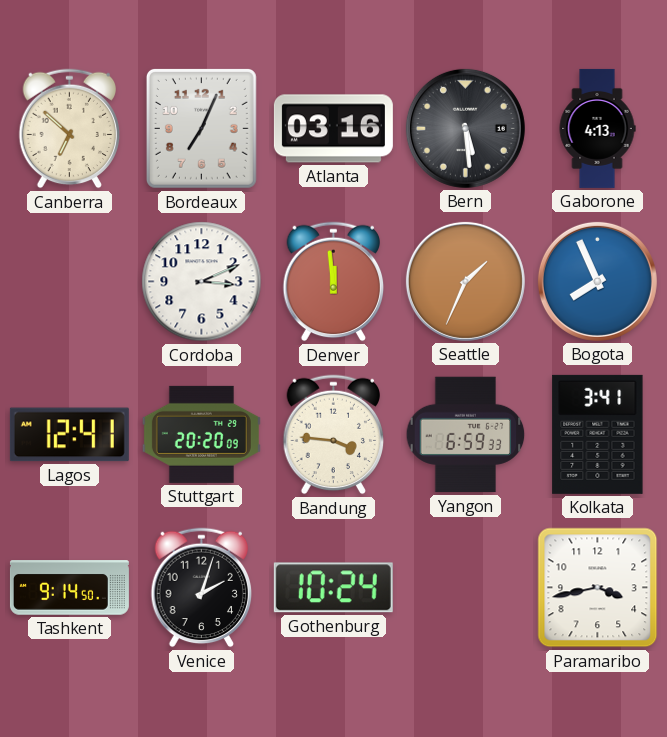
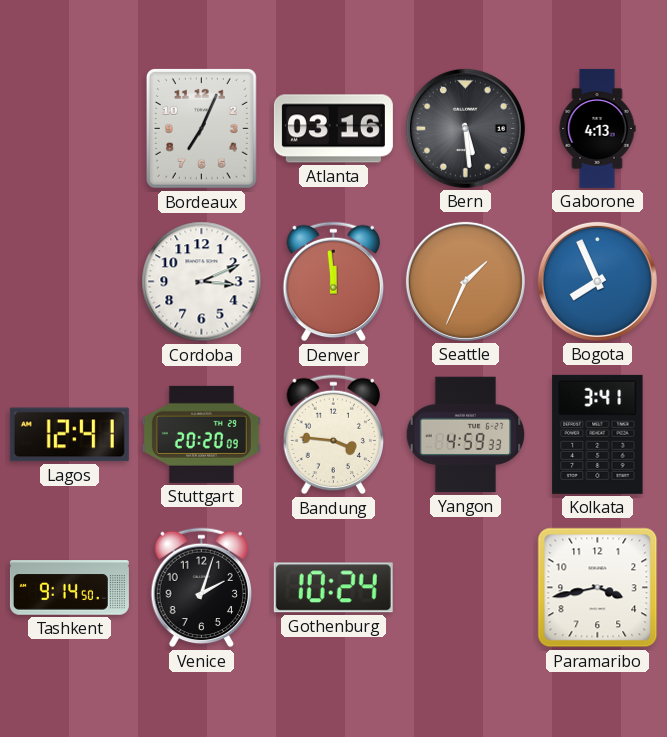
Canberra: 6:52 -> none
Yangon: 6:59 -> 4:59
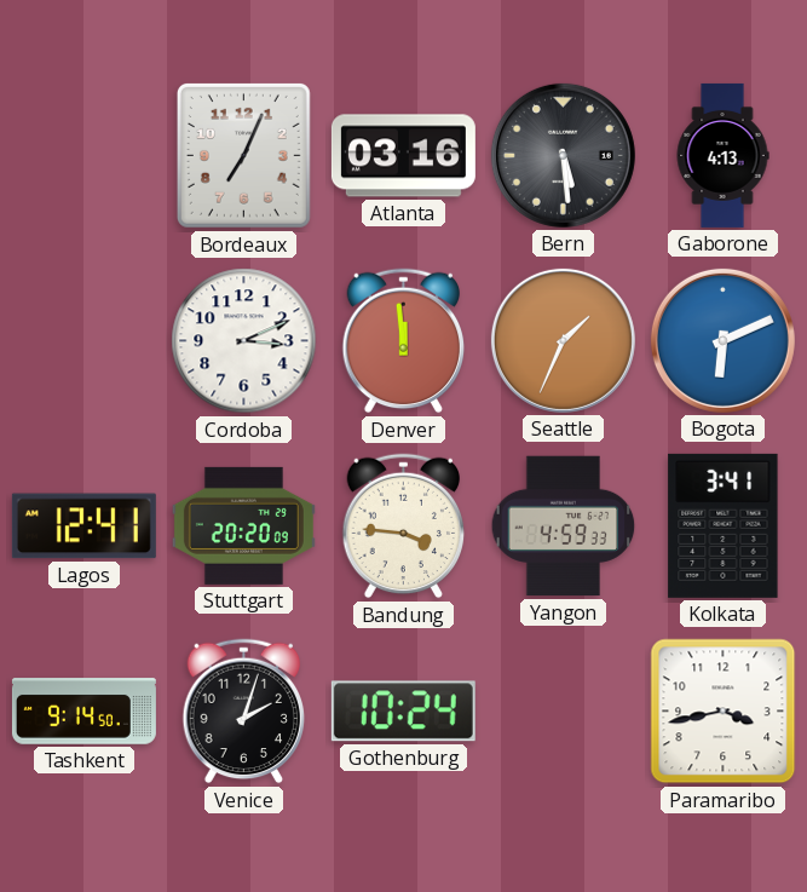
Bogota: 7:56 -> 6:11
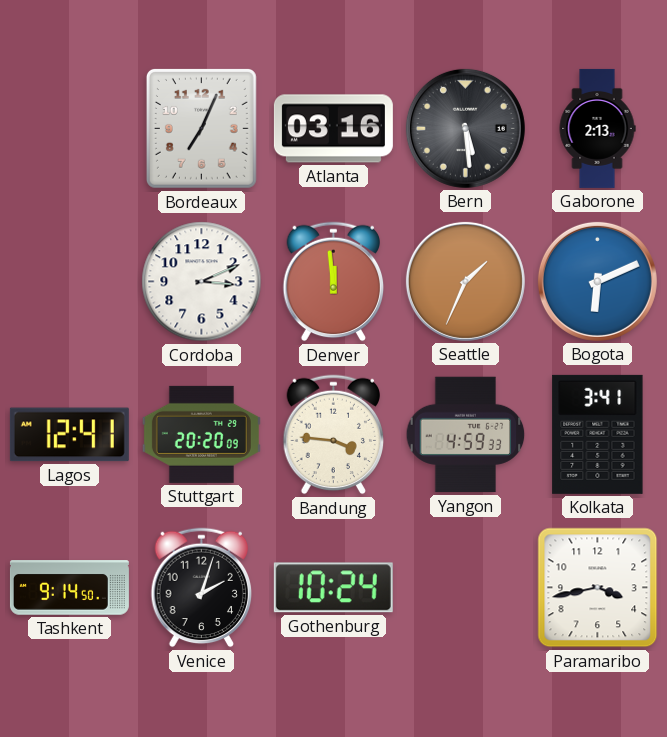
Gaborone: 4:13 -> 2:13
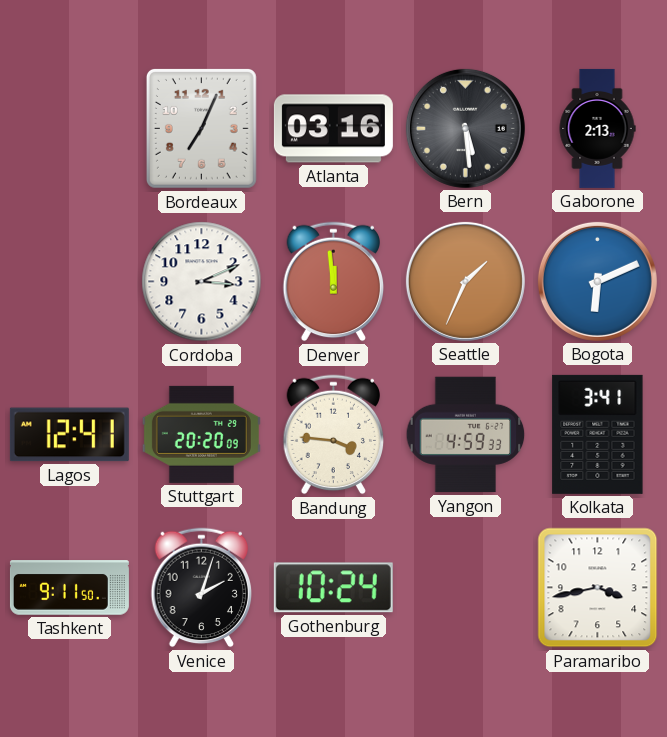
Tashkent: 9:14 -> 9:11
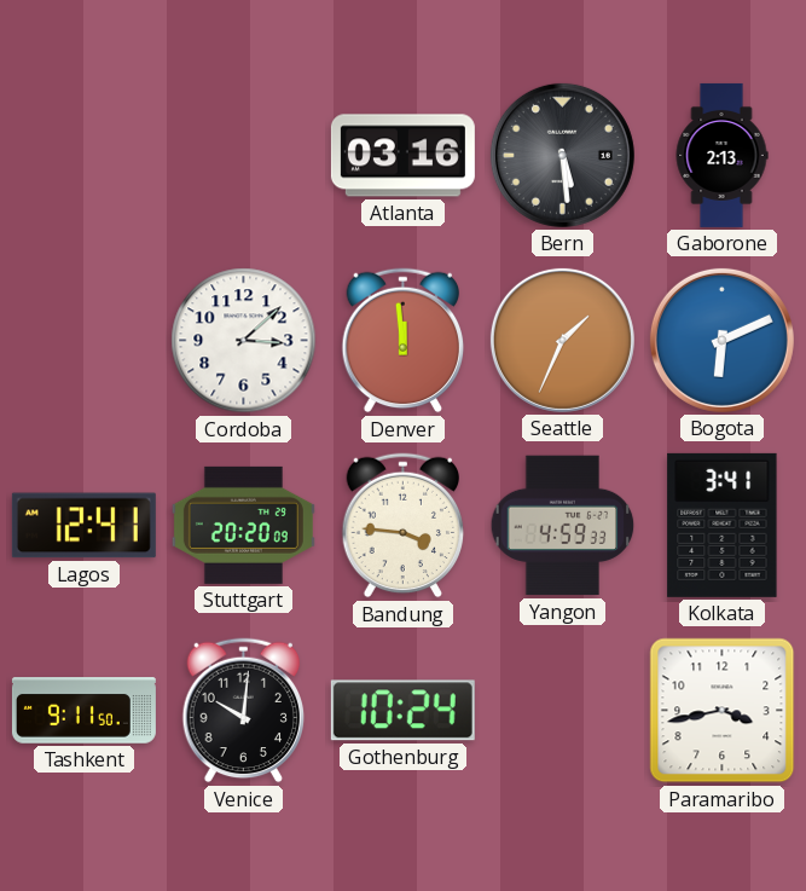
Bordeaux: 7:04 -> none
Cordoba: 3:11 -> 3:08
Venice: 2:03 -> 10:01
